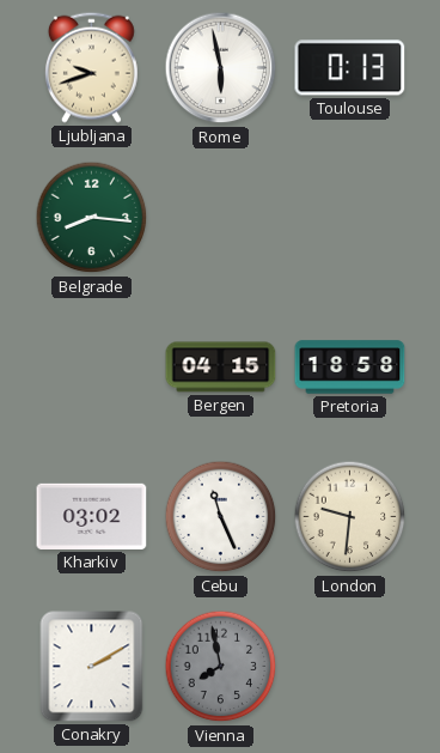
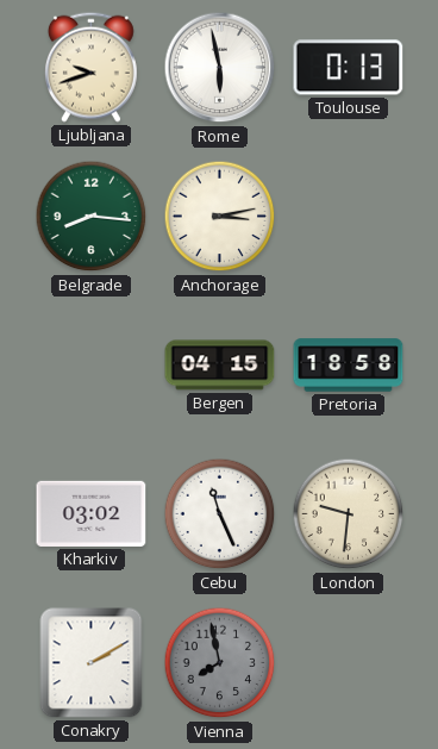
Anchorage: none -> 3:13
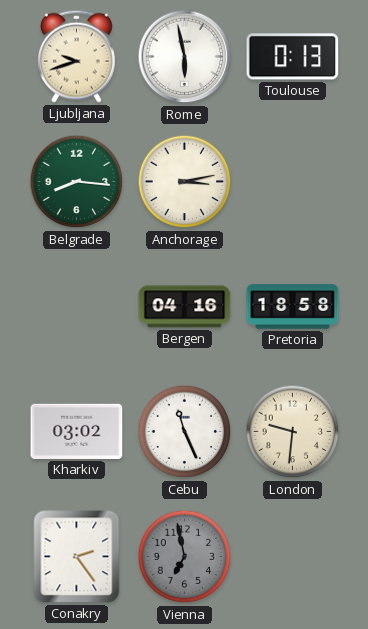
Bergen: 04:15 -> 04:16
Conakry: 2:10 -> 2:24
Vienna: 7:58 -> 6:58
